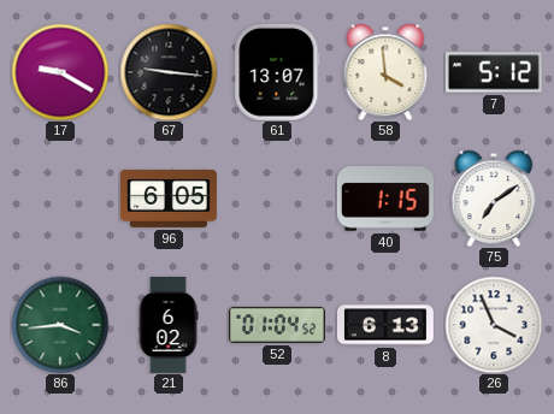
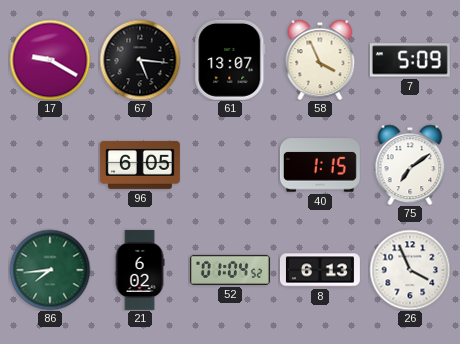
67: 9:16 -> 5:16
58: 3:59 -> 3:56
7: 5:12 -> 5:09
86: 3:44 -> 7:44
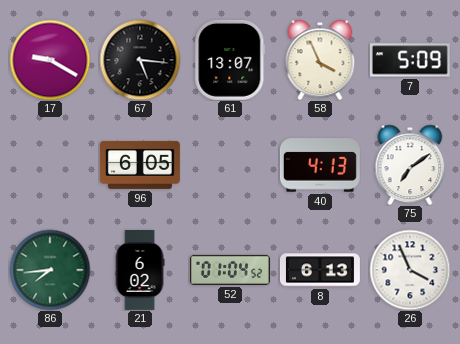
40: 1:15 -> 4:13
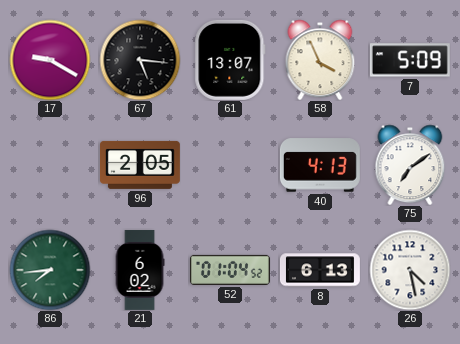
96: 6:05 -> 2:05
26: 3:56 -> 4:28
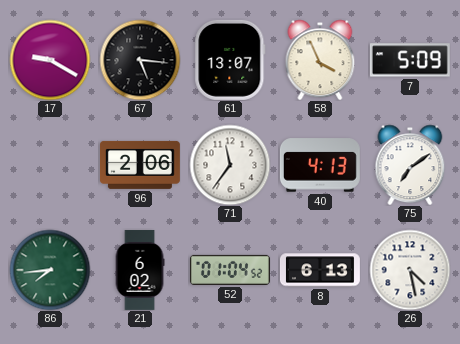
96: 2:05 -> 2:06
71: none -> 11:36
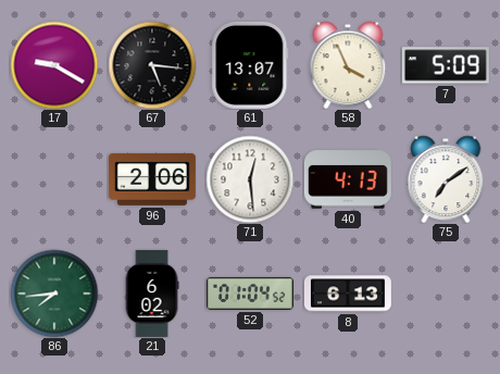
71: 11:36 -> 12:29
26: 4:28 -> none
